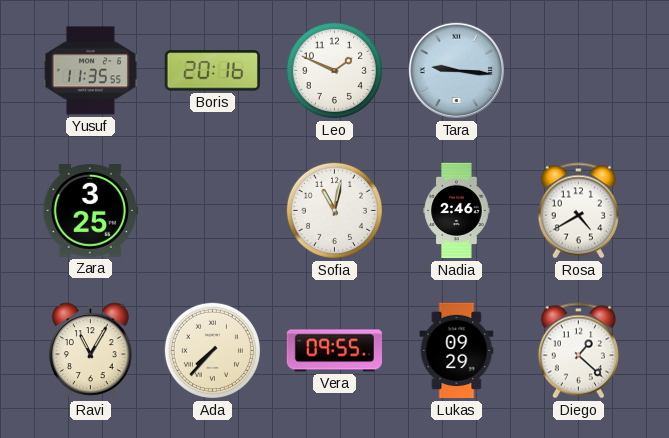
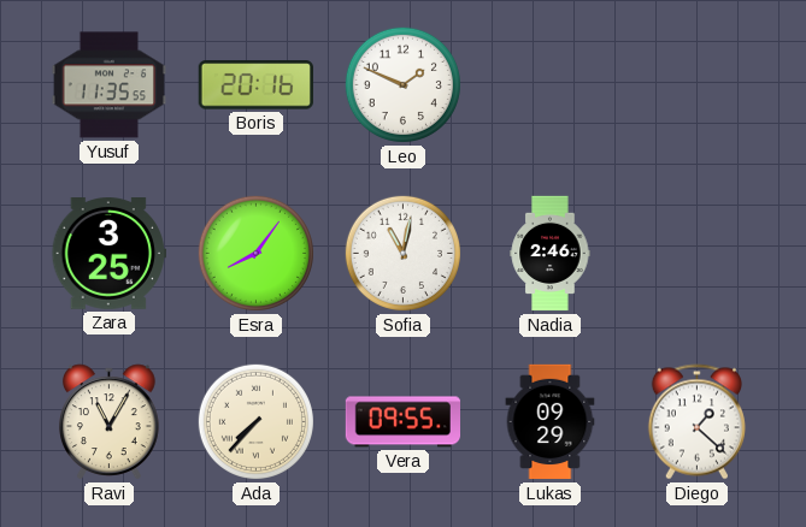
Tara: 9:16 -> none
Esra: none -> 8:06
Rosa: 4:40 -> none
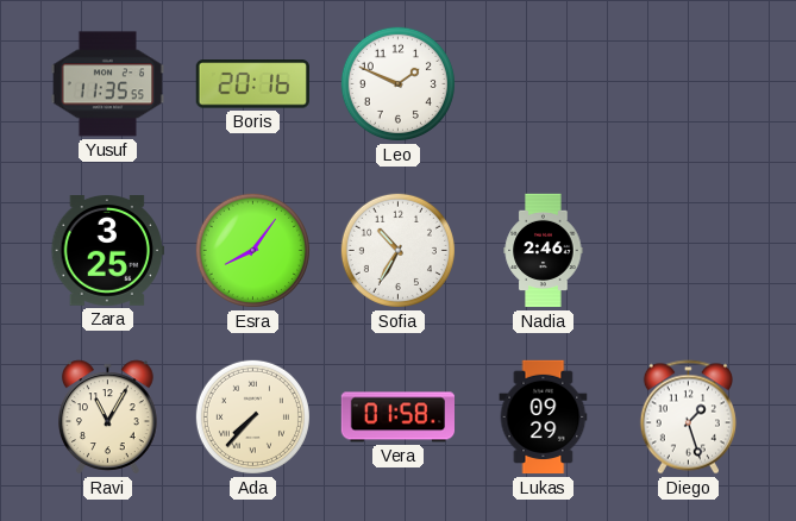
Sofia: 11:02 -> 10:35
Vera: 09:55 -> 01:58
Diego: 1:22 -> 1:27
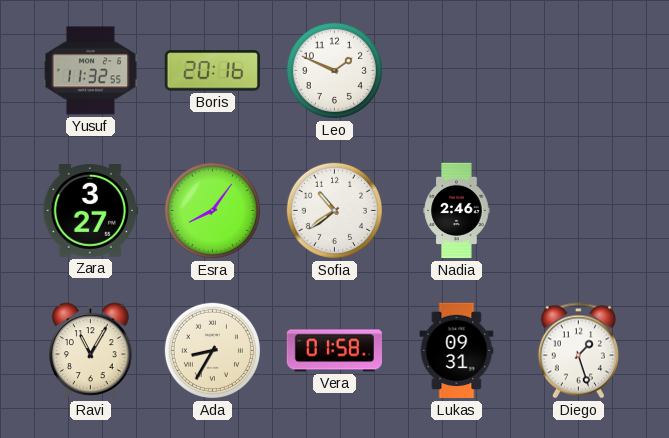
Yusuf: 11:35 -> 11:32
Zara: 3:25 -> 3:27
Sofia: 10:35 -> 10:39
Ada: 7:37 -> 8:35
Lukas: 09:29 -> 09:31
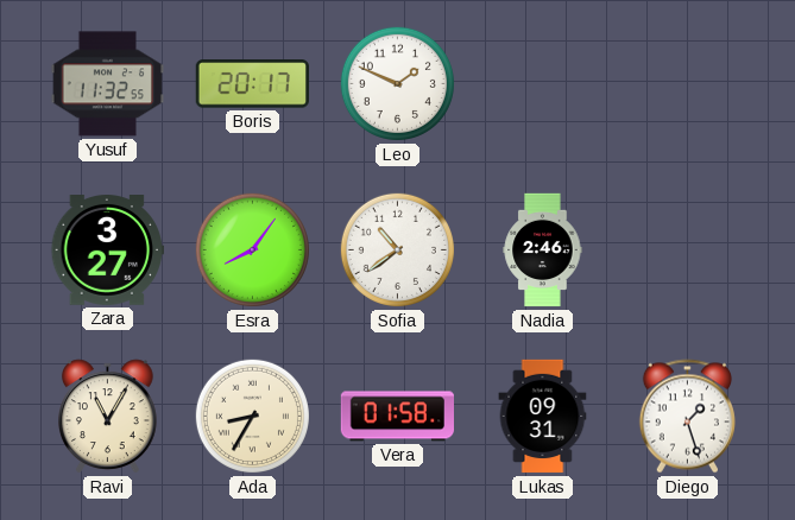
Boris: 20:16 -> 20:17
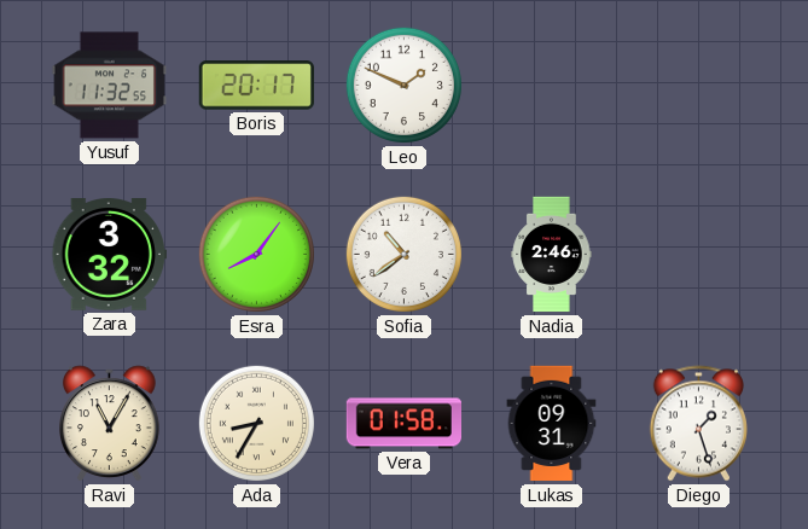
Zara: 3:27 -> 3:32
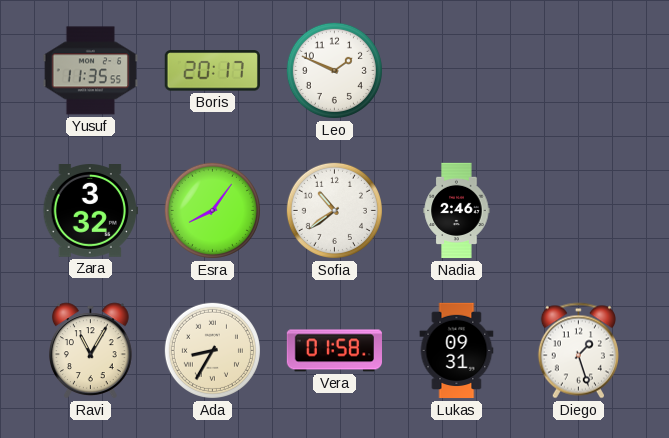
Yusuf: 11:32 -> 11:35
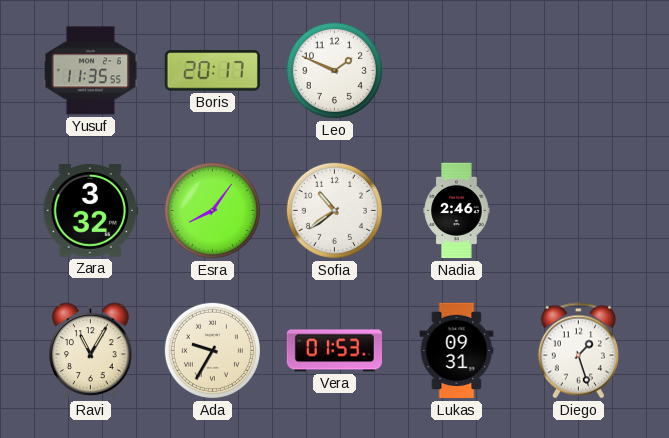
Ada: 8:35 -> 9:35
Vera: 01:58 -> 01:53
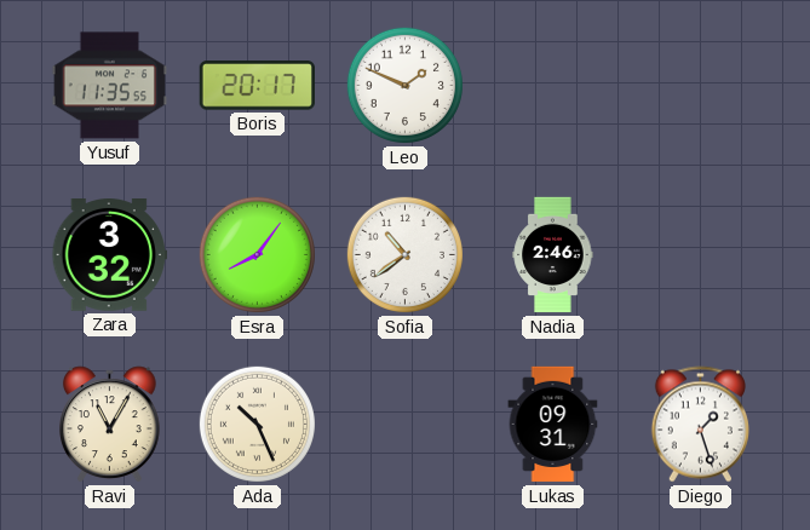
Ada: 9:35 -> 10:26
Vera: 01:53 -> none
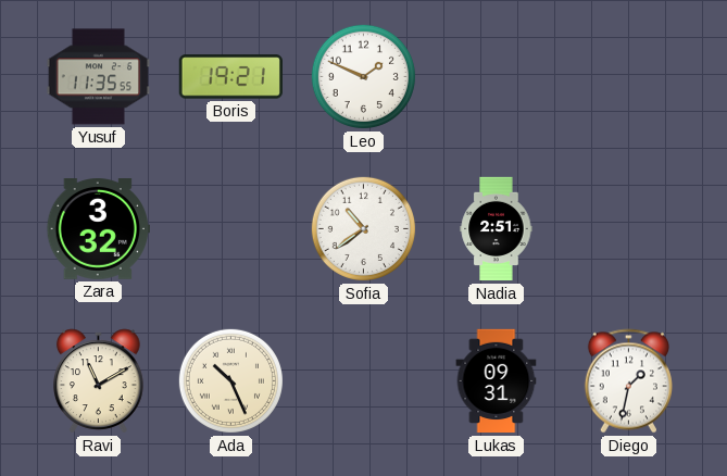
Boris: 20:17 -> 19:21
Esra: 8:06 -> none
Nadia: 2:46 -> 2:51
Ravi: 11:05 -> 11:10
Diego: 1:27 -> 1:32
